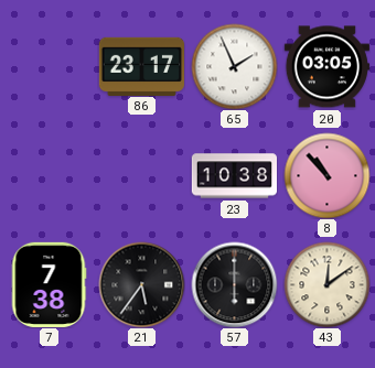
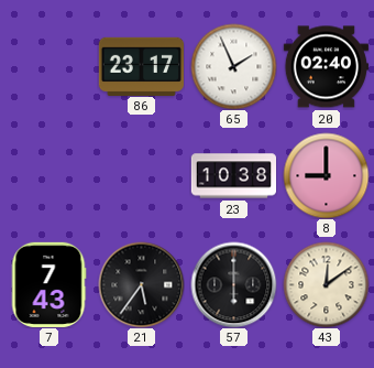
20: 03:05 -> 02:40
8: 10:53 -> 9:00
7: 7:38 -> 7:43
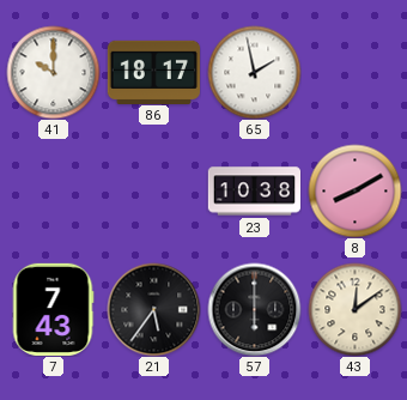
41: none -> 10:00
86: 23:17 -> 18:17
65: 1:56 -> 1:58
20: 02:40 -> none
8: 9:00 -> 8:10
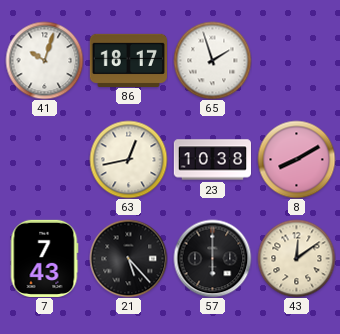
41: 10:00 -> 10:03
65: 1:58 -> 1:57
63: none -> 12:43
21: 5:36 -> 5:23
